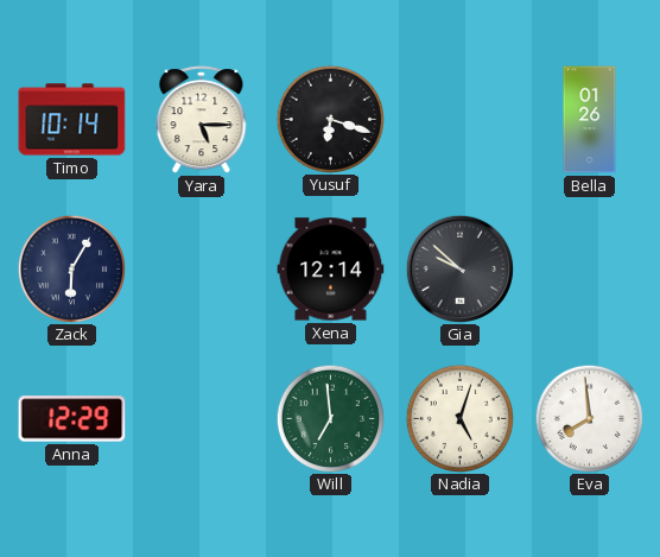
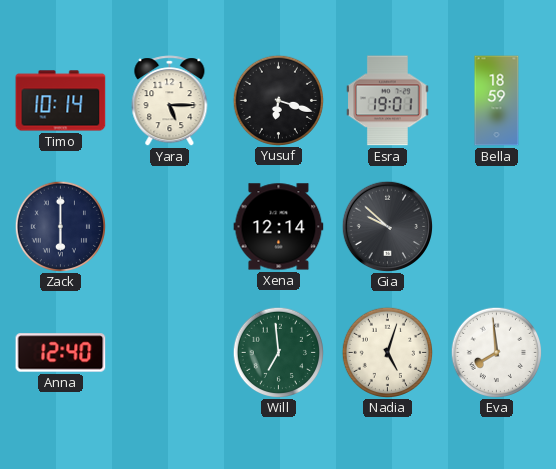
Esra: none -> 19:01
Bella: 01:26 -> 18:59
Zack: 6:05 -> 6:00
Anna: 12:29 -> 12:40
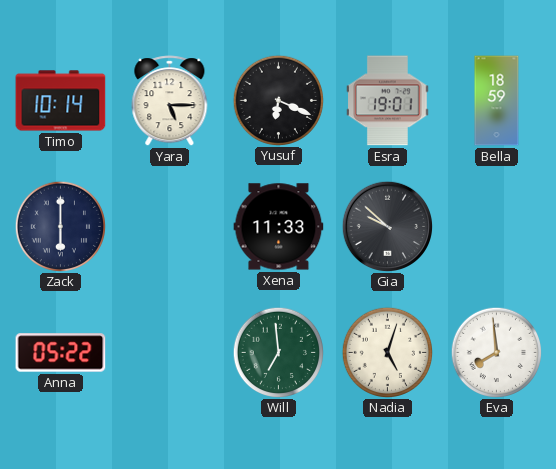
Yusuf: 6:18 -> 6:19
Xena: 12:14 -> 11:33
Anna: 12:40 -> 05:22
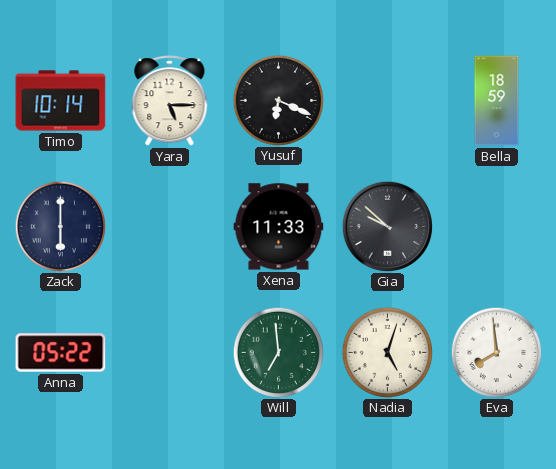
Esra: 19:01 -> none
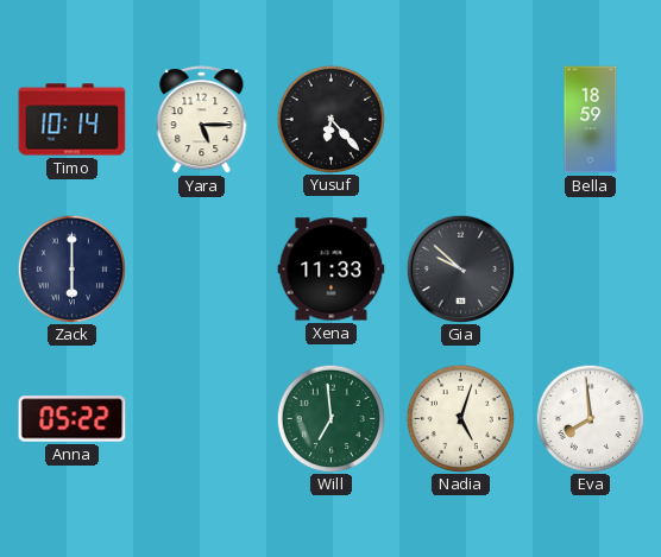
Yusuf: 6:19 -> 6:23
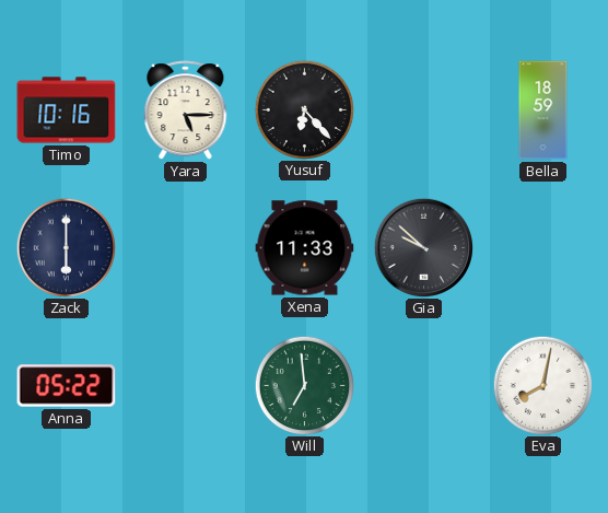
Timo: 10:14 -> 10:16
Nadia: 5:03 -> none
Eva: 7:59 -> 8:02
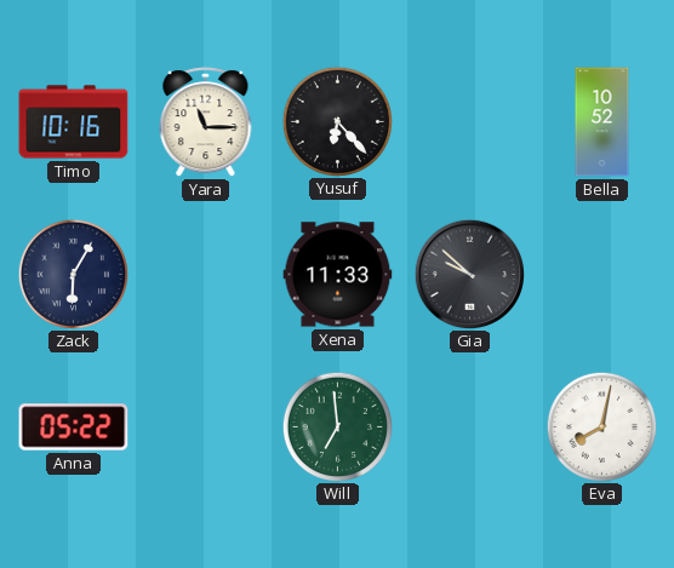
Yara: 5:15 -> 11:15
Bella: 18:59 -> 10:52
Zack: 6:00 -> 6:05
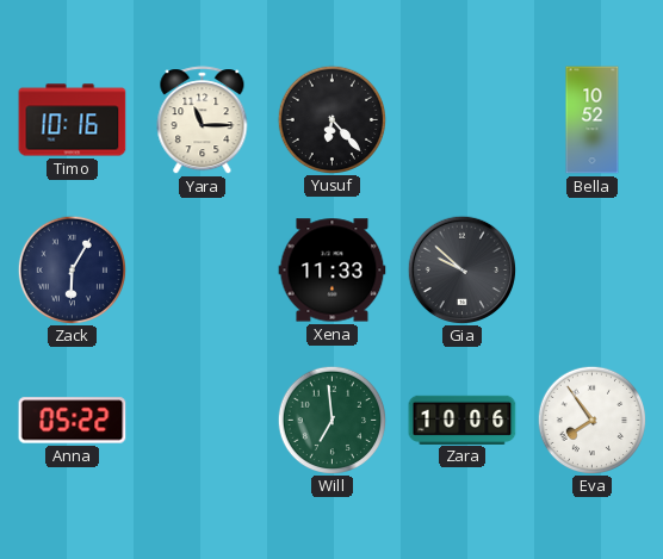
Zara: none -> 10:06
Eva: 8:02 -> 7:54
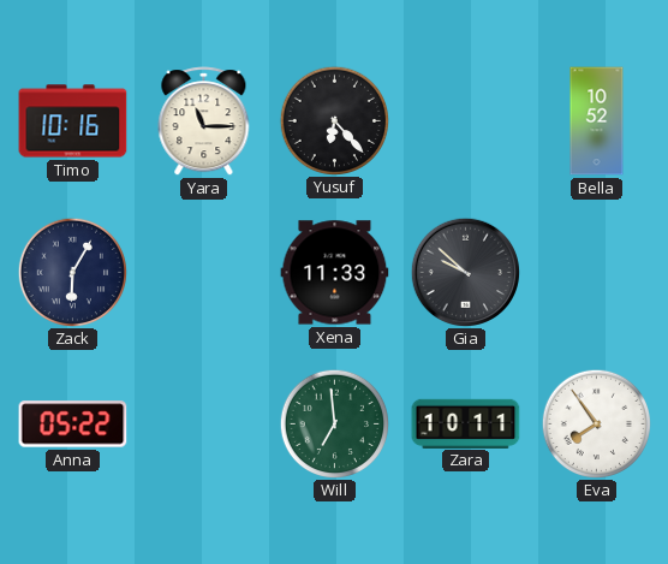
Zara: 10:06 -> 10:11
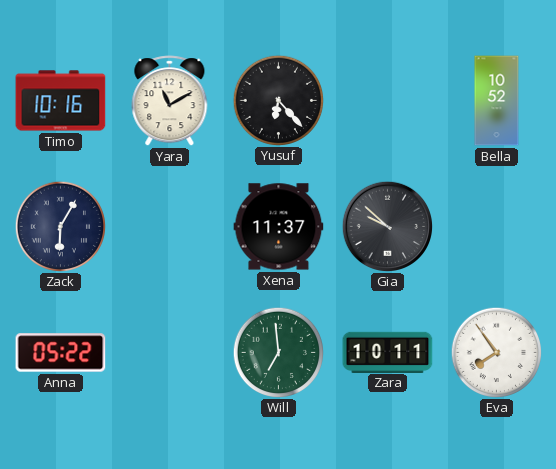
Yara: 11:15 -> 11:10
Xena: 11:33 -> 11:37
